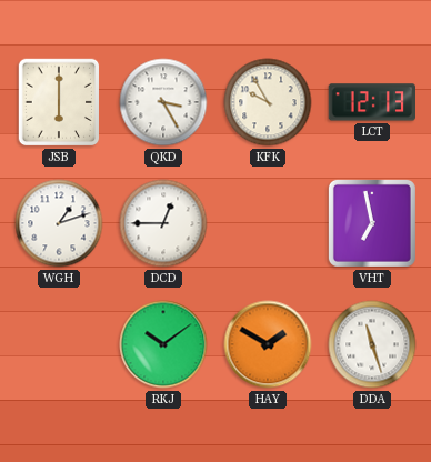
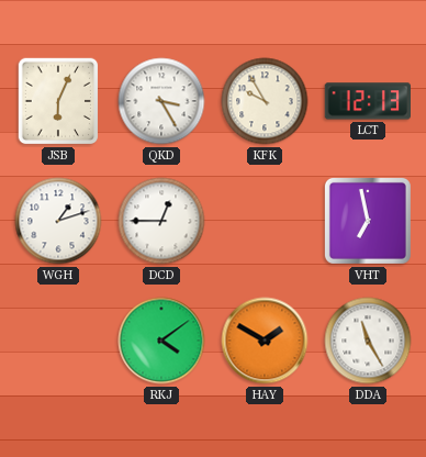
JSB: 6:00 -> 6:04
RKJ: 10:09 -> 4:09
DDA: 11:27 -> 11:25
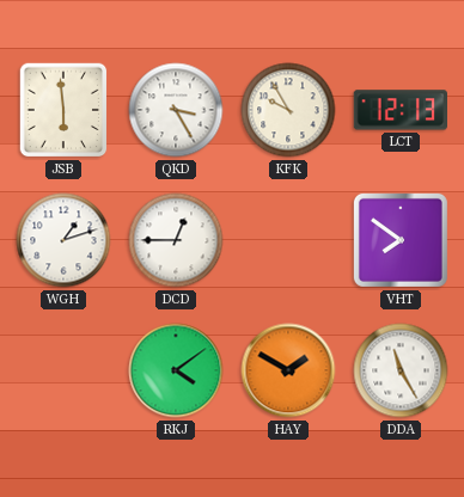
JSB: 6:04 -> 5:59
VHT: 6:58 -> 7:51
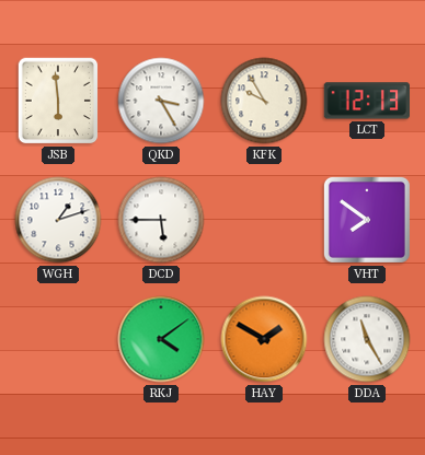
DCD: 12:45 -> 5:45
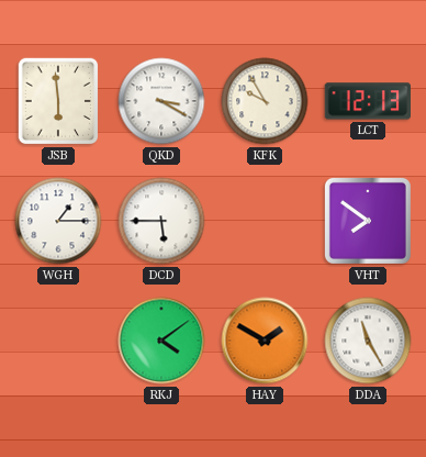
QKD: 3:25 -> 3:20
WGH: 1:12 -> 1:15
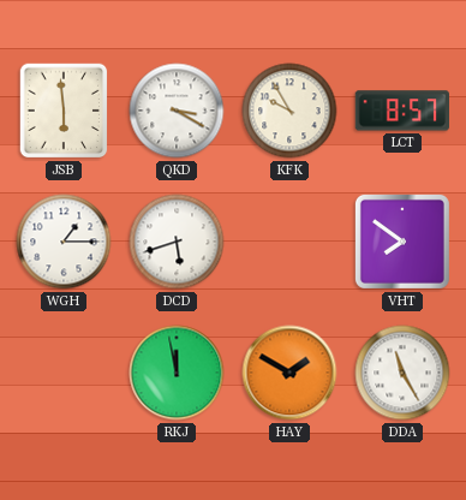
LCT: 12:13 -> 8:57
DCD: 5:45 -> 5:42
RKJ: 4:09 -> 11:58
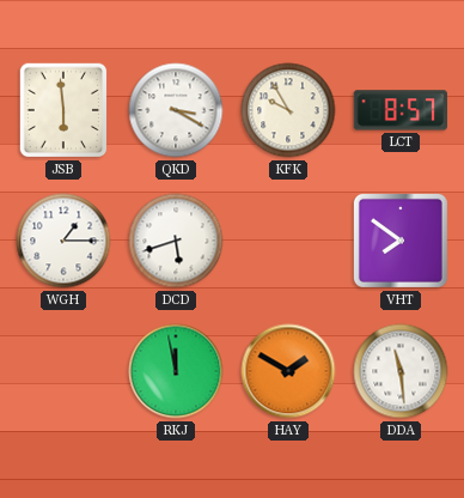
DDA: 11:25 -> 11:29
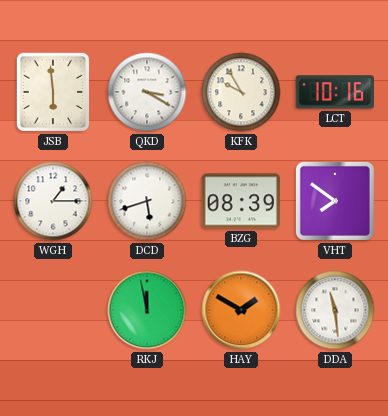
LCT: 8:57 -> 10:16
BZG: none -> 08:39
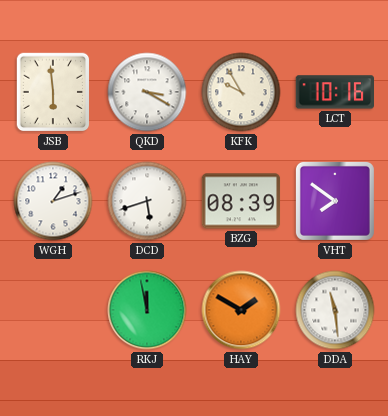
WGH: 1:15 -> 1:12
